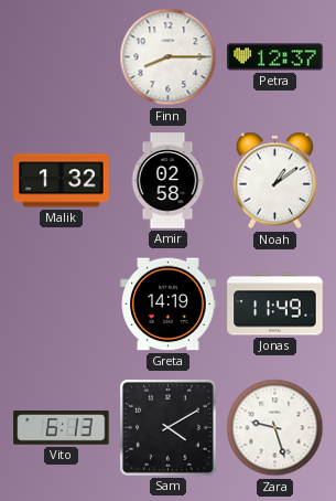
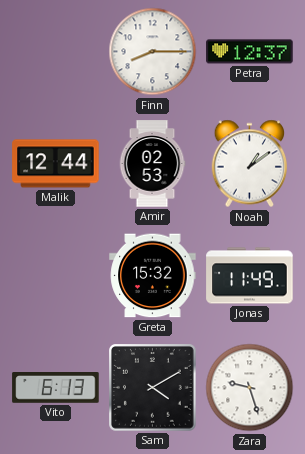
Malik: 1:32 -> 12:44
Amir: 02:58 -> 02:53
Greta: 14:19 -> 15:32
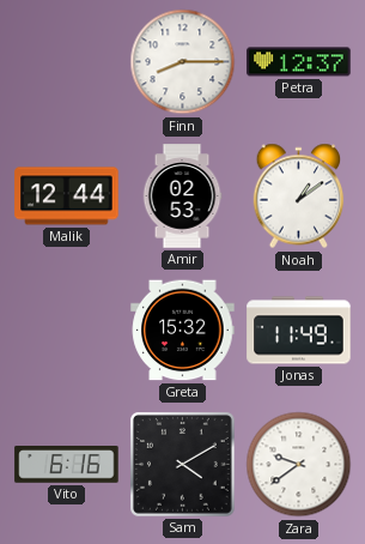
Vito: 6:13 -> 6:16
Zara: 9:27 -> 9:39
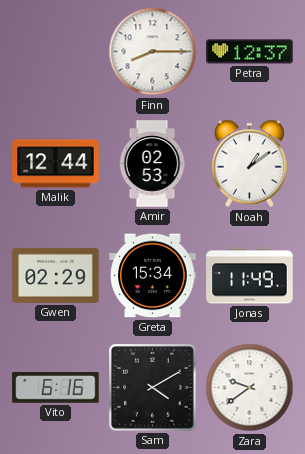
Gwen: none -> 02:29
Greta: 15:32 -> 15:34
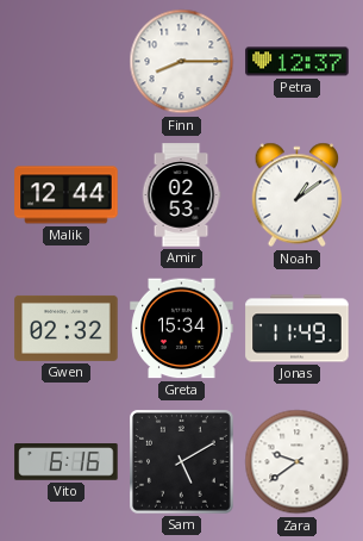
Gwen: 02:29 -> 02:32
Sam: 4:10 -> 5:10
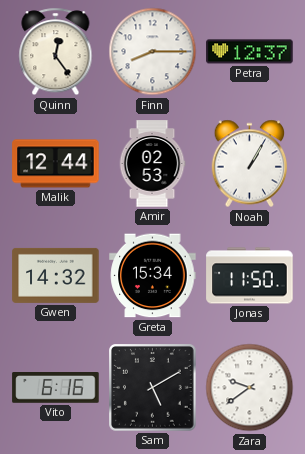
Quinn: none -> 12:24
Noah: 1:09 -> 1:05
Gwen: 02:32 -> 14:32
Jonas: 11:49 -> 11:50
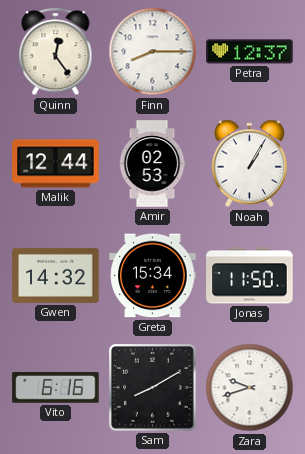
Sam: 5:10 -> 8:10
Zara: 9:39 -> 9:42
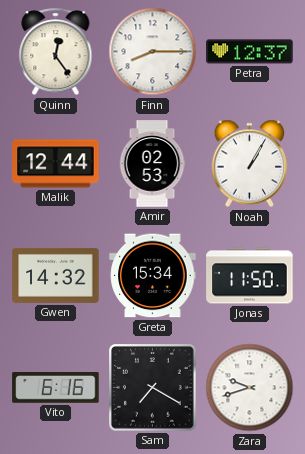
Sam: 8:10 -> 7:20
